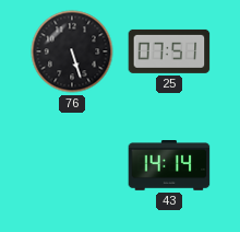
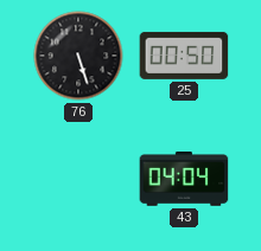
25: 07:51 -> 00:50
43: 14:14 -> 04:04
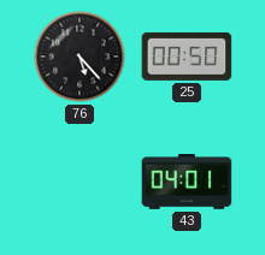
76: 5:27 -> 5:23
43: 04:04 -> 04:01
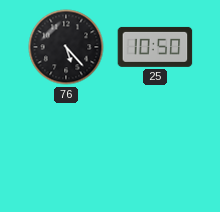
25: 00:50 -> 10:50
43: 04:01 -> none
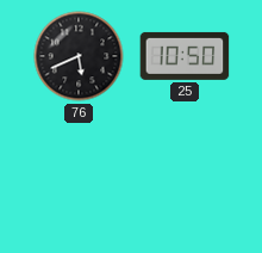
76: 5:23 -> 5:41
